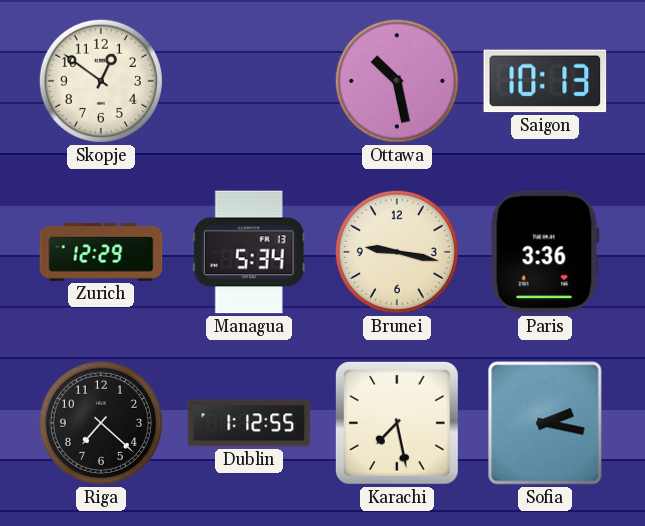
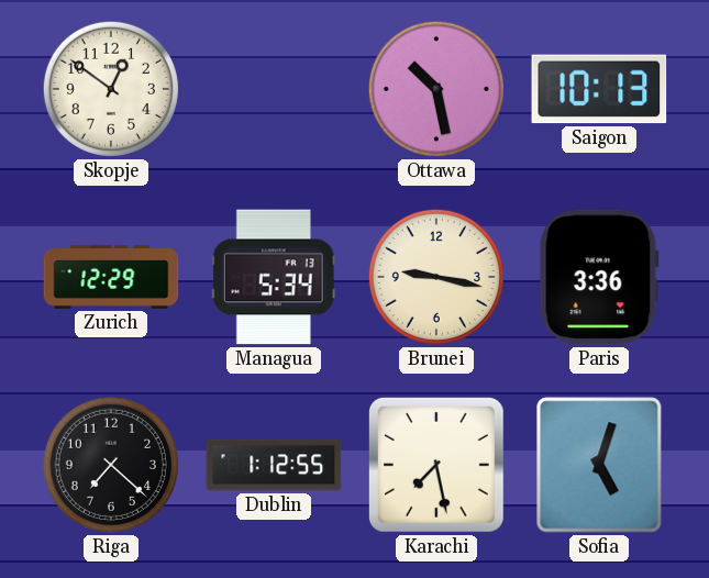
Sofia: 2:17 -> 5:03
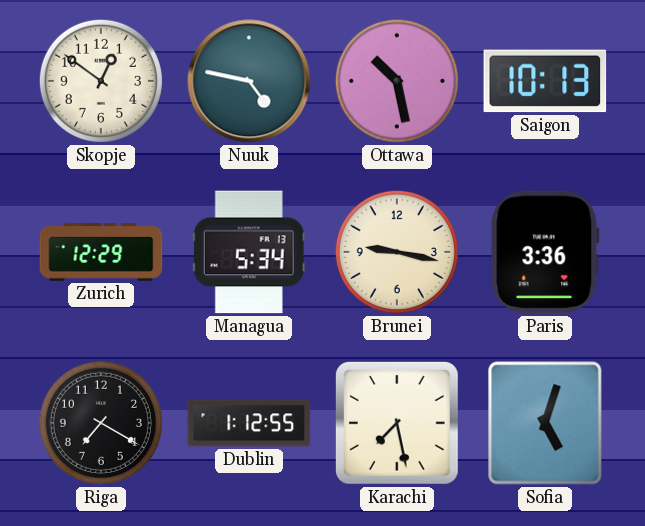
Nuuk: none -> 4:47
Riga: 7:22 -> 7:20
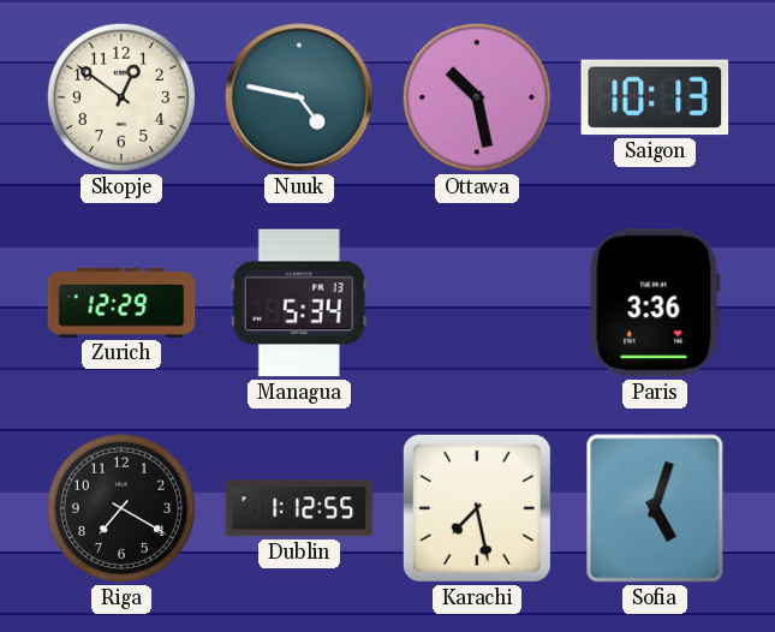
Brunei: 9:17 -> none
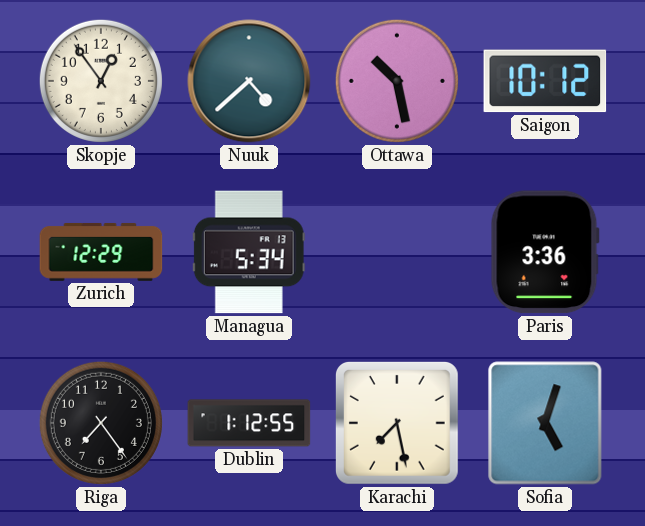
Skopje: 12:51 -> 12:54
Nuuk: 4:47 -> 4:38
Saigon: 10:13 -> 10:12
Riga: 7:20 -> 7:24
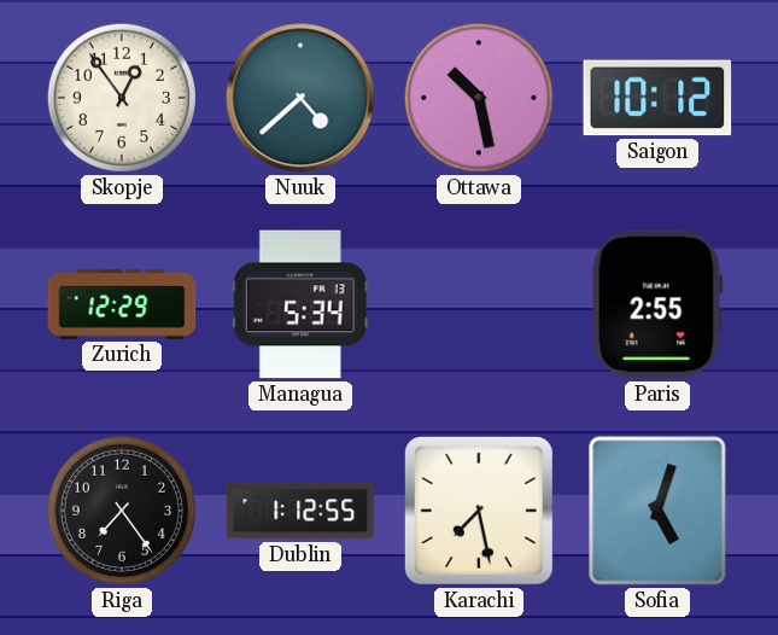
Paris: 3:36 -> 2:55
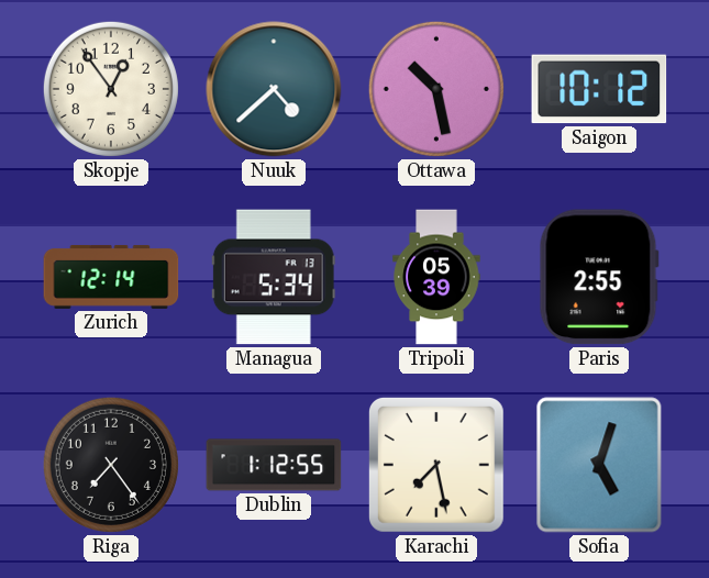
Zurich: 12:29 -> 12:14
Tripoli: none -> 05:39
